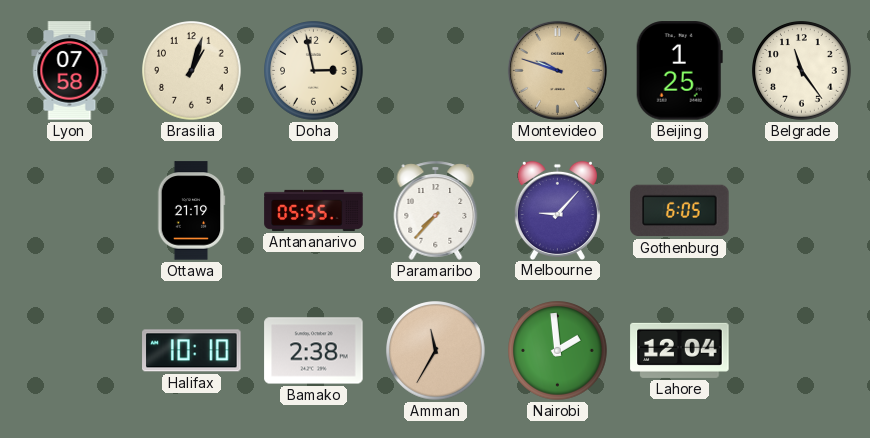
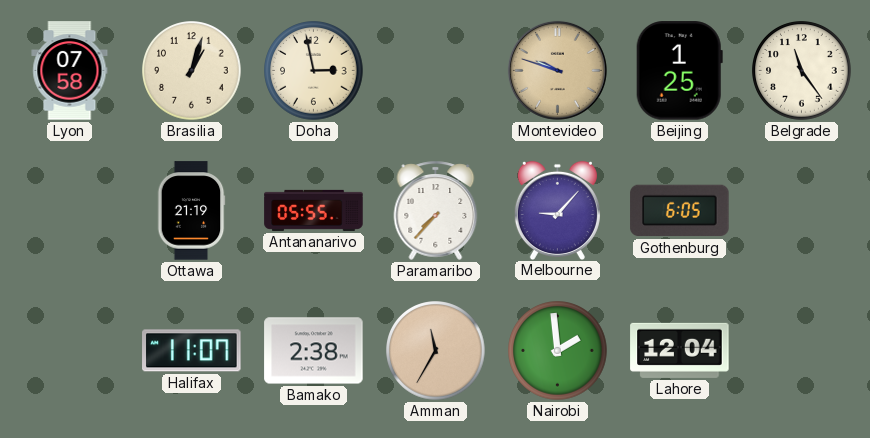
Halifax: 10:10 -> 11:07
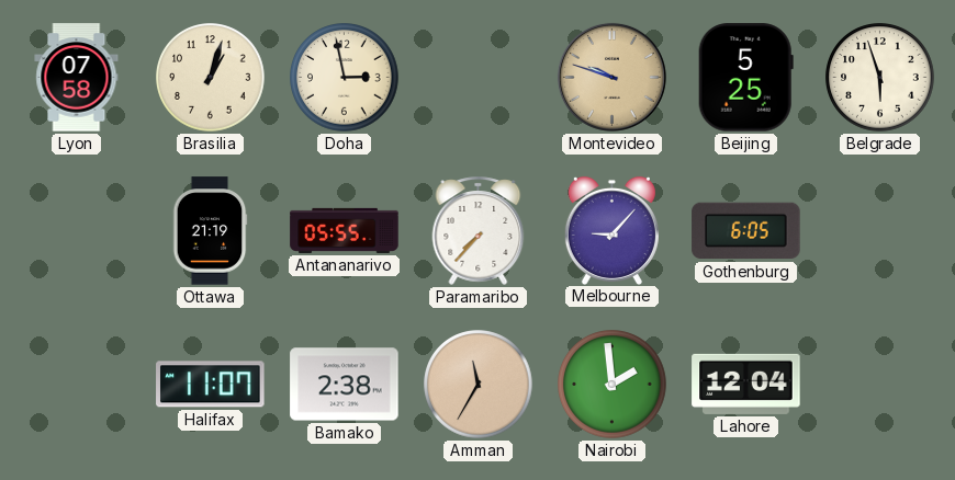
Beijing: 1:25 -> 5:25
Belgrade: 11:24 -> 5:57
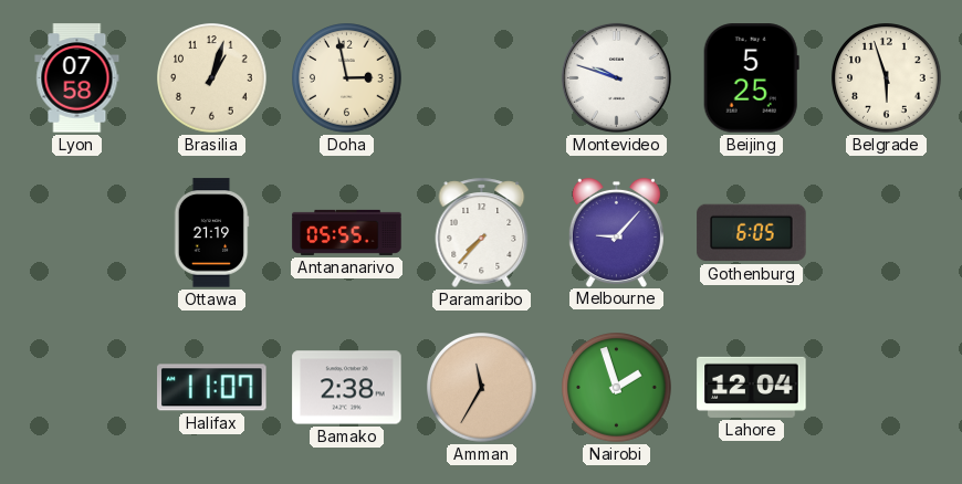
Montevideo dial: champagne -> white
Nairobi: 1:59 -> 1:57
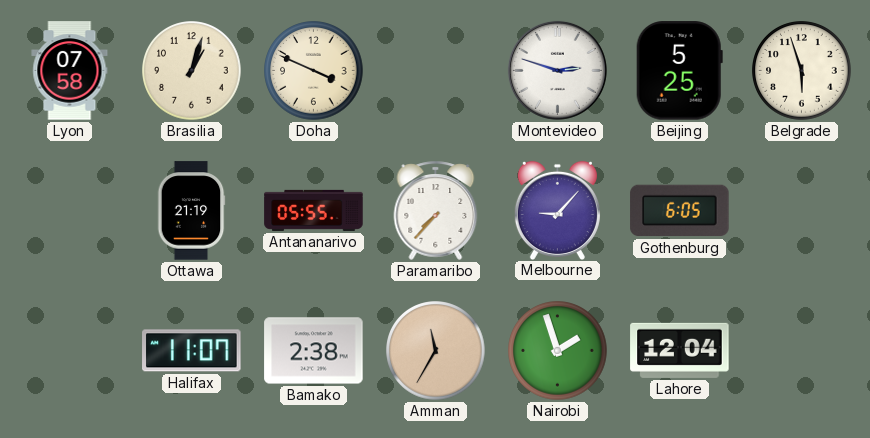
Doha: 2:58 -> 3:49
Montevideo: 9:48 -> 2:48
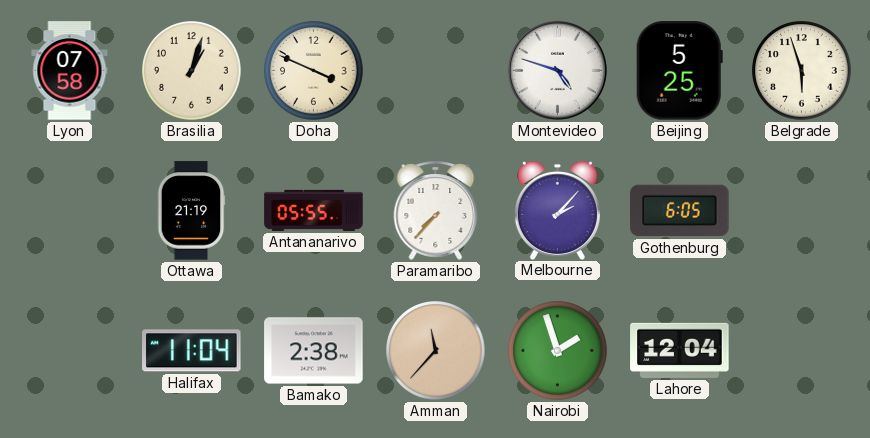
Montevideo: 2:48 -> 4:48
Melbourne: 9:07 -> 2:07
Halifax: 11:07 -> 11:04
Amman: 11:35 -> 11:37
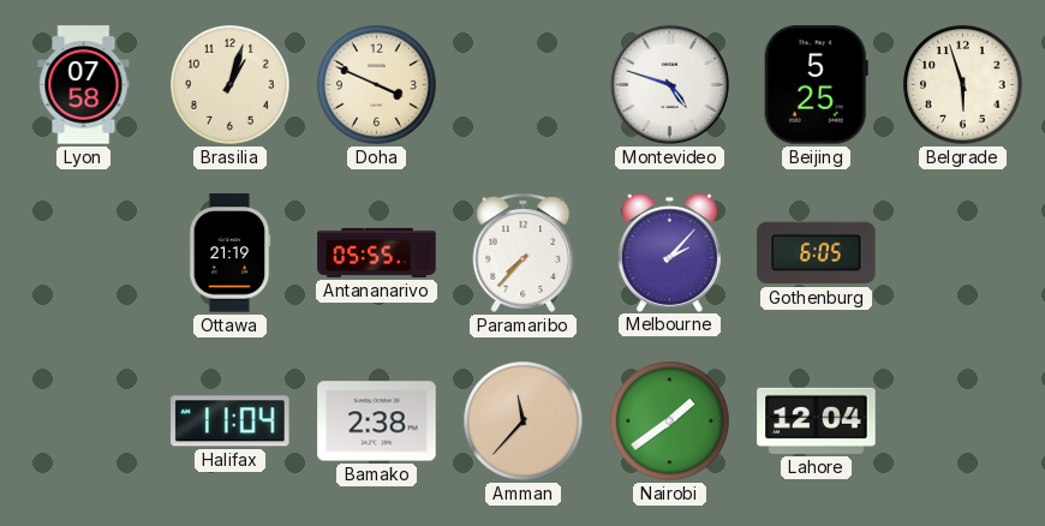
Nairobi: 1:57 -> 1:39
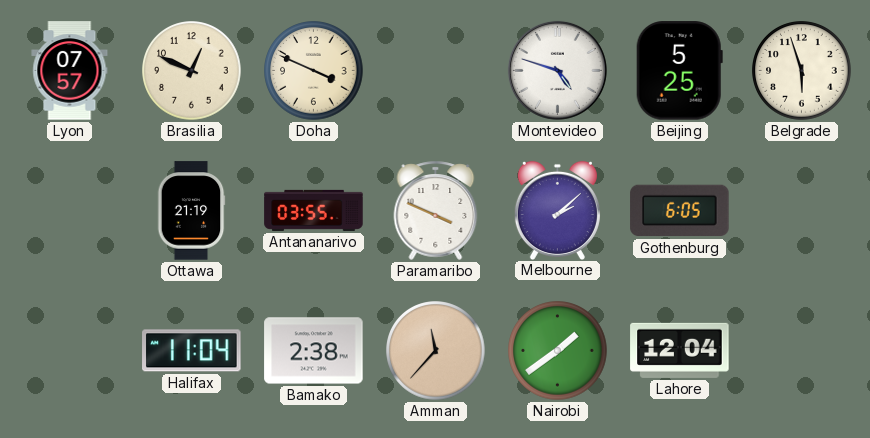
Lyon: 07:58 -> 07:57
Brasilia: 1:03 -> 12:49
Antananarivo: 05:55 -> 03:55
Paramaribo: 7:37 -> 3:49
Melbourne: 2:07 -> 2:08
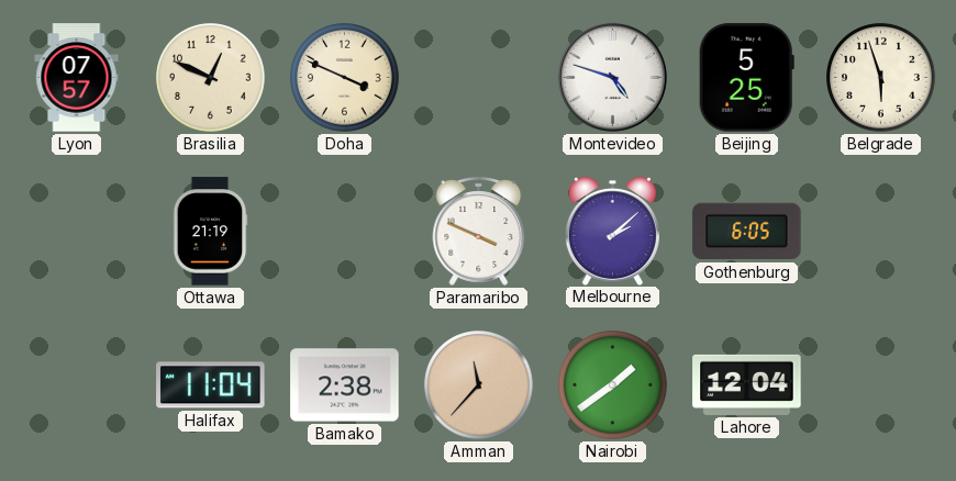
Antananarivo: 03:55 -> none
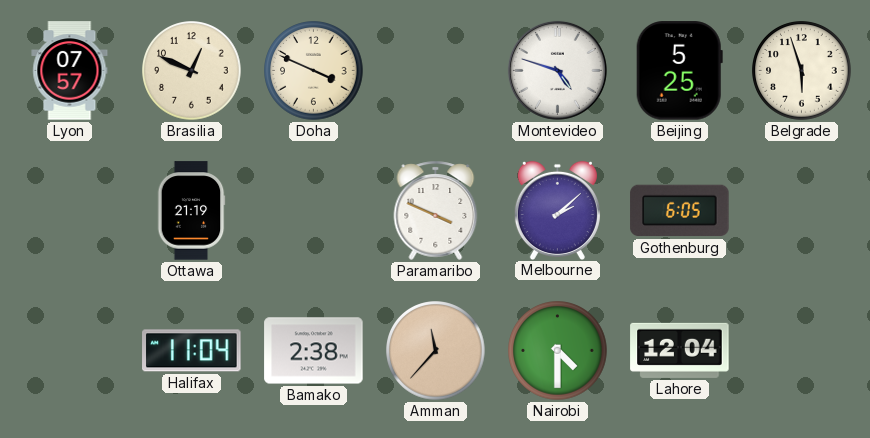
Nairobi: 1:39 -> 4:30
